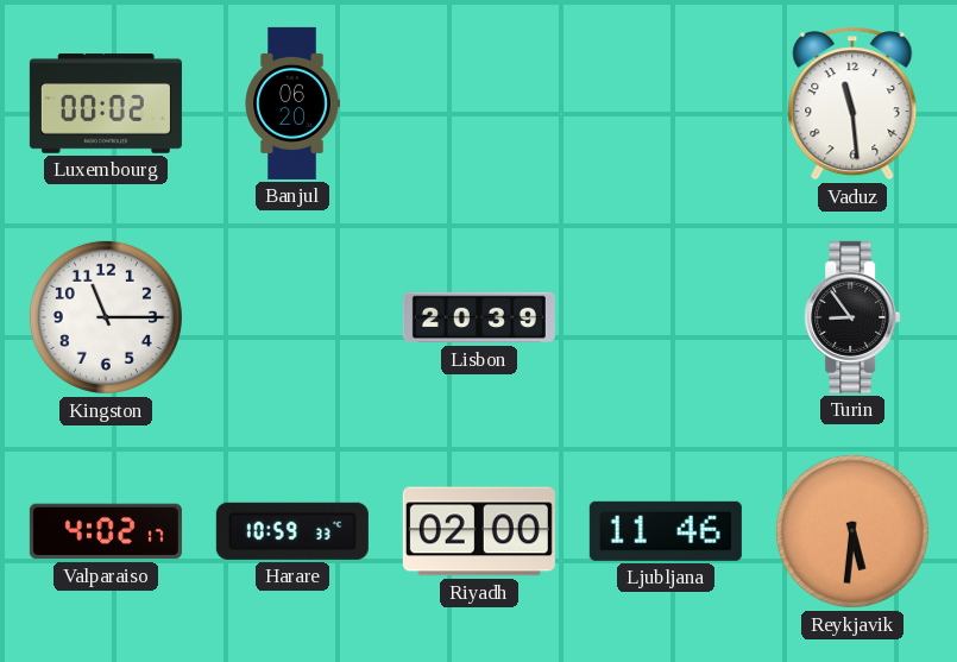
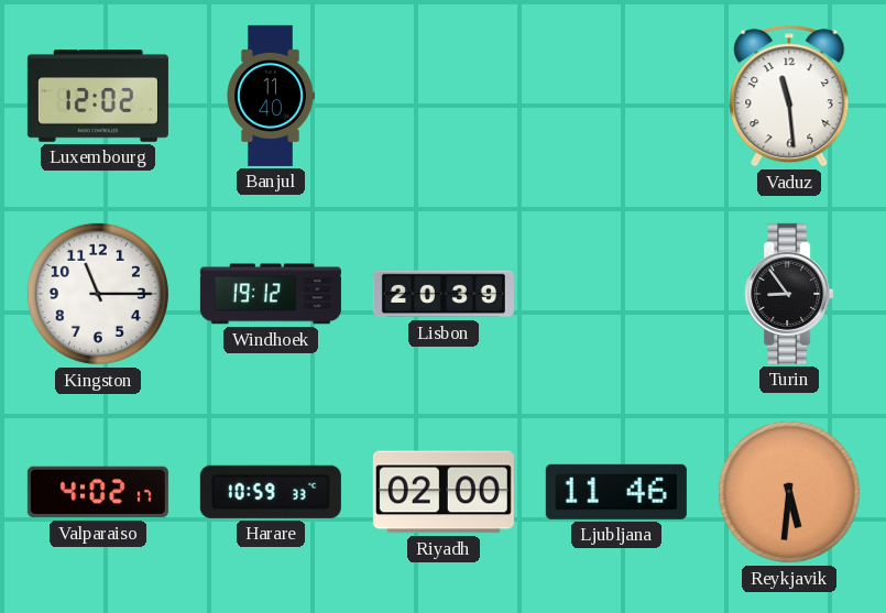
Luxembourg: 00:02 -> 12:02
Banjul: 06:20 -> 11:40
Windhoek: none -> 19:12
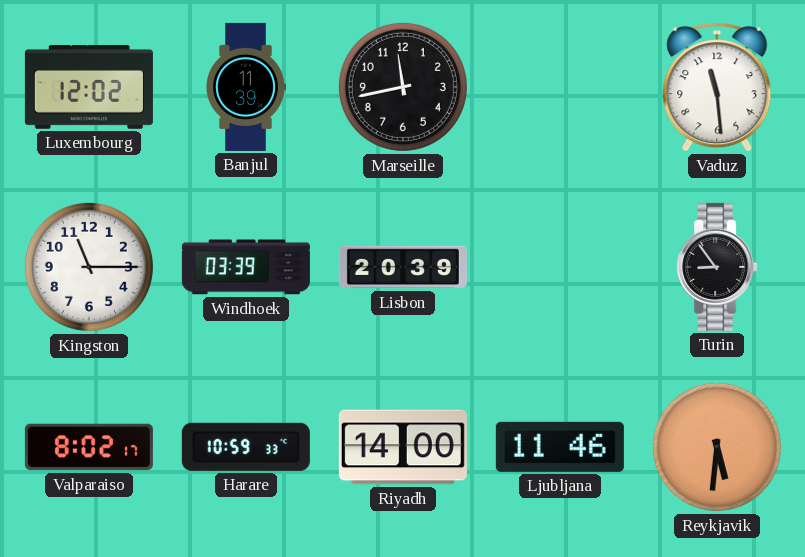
Banjul: 11:40 -> 11:39
Marseille: none -> 11:43
Windhoek: 19:12 -> 03:39
Valparaiso: 4:02 -> 8:02
Riyadh: 02:00 -> 14:00
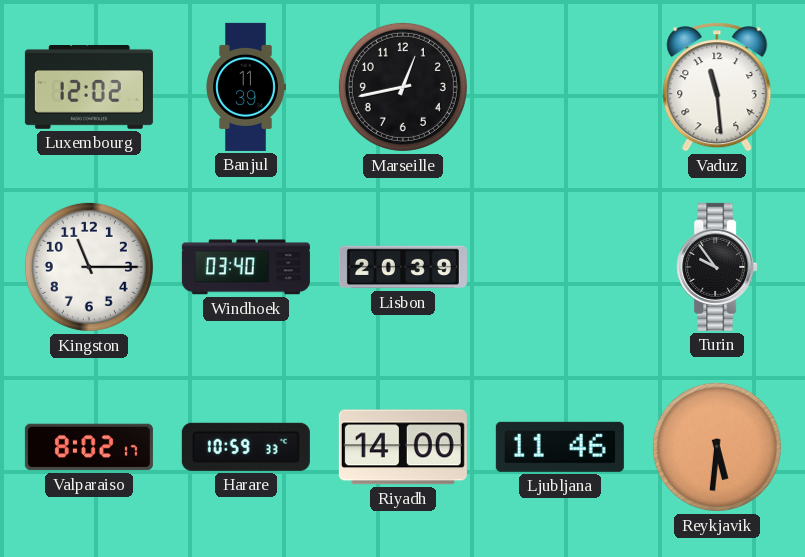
Marseille: 11:43 -> 12:43
Windhoek: 03:39 -> 03:40
Turin: 8:54 -> 9:54
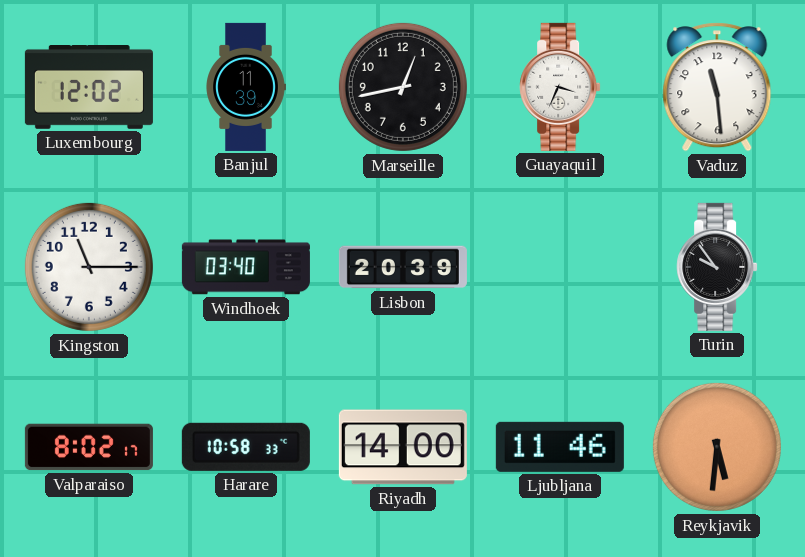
Guayaquil: none -> 3:34
Harare: 10:59 -> 10:58
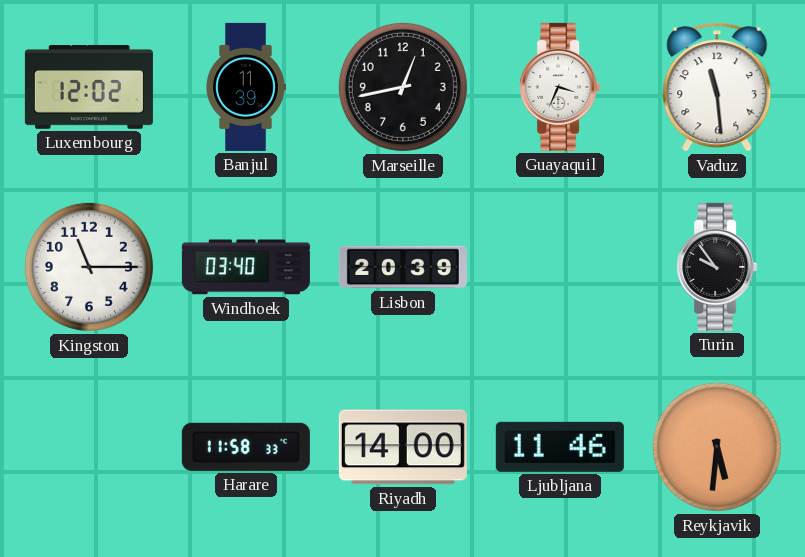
Valparaiso: 8:02 -> none
Harare: 10:58 -> 11:58
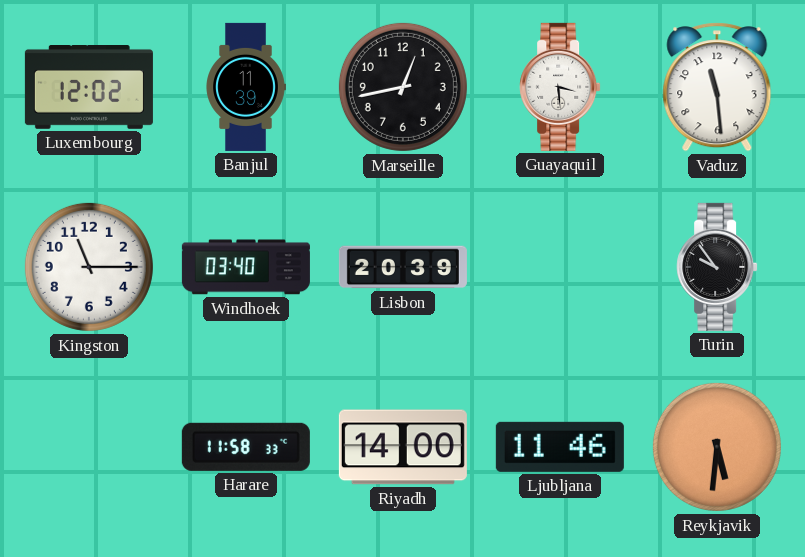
Guayaquil: 3:34 -> 3:29
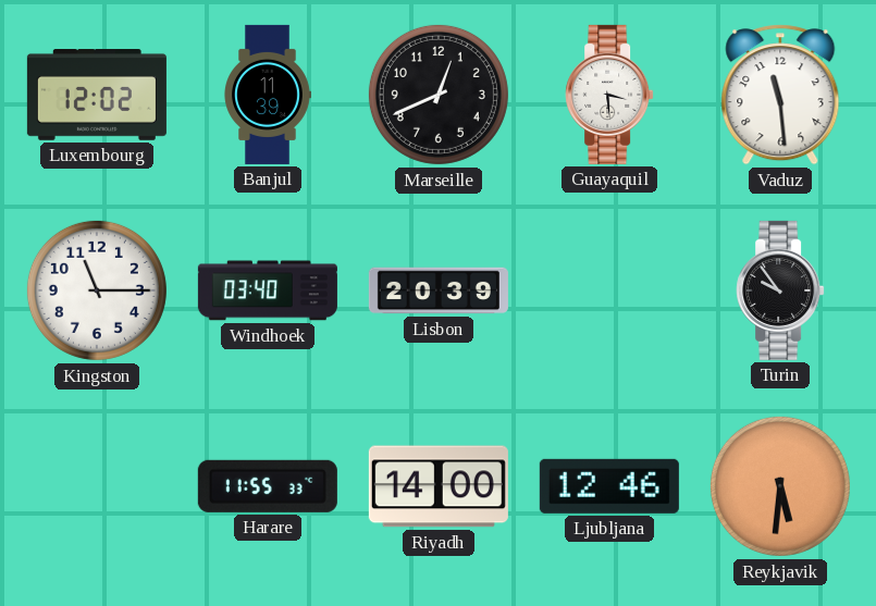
Marseille: 12:43 -> 12:41
Harare: 11:58 -> 11:55
Ljubljana: 11:46 -> 12:46
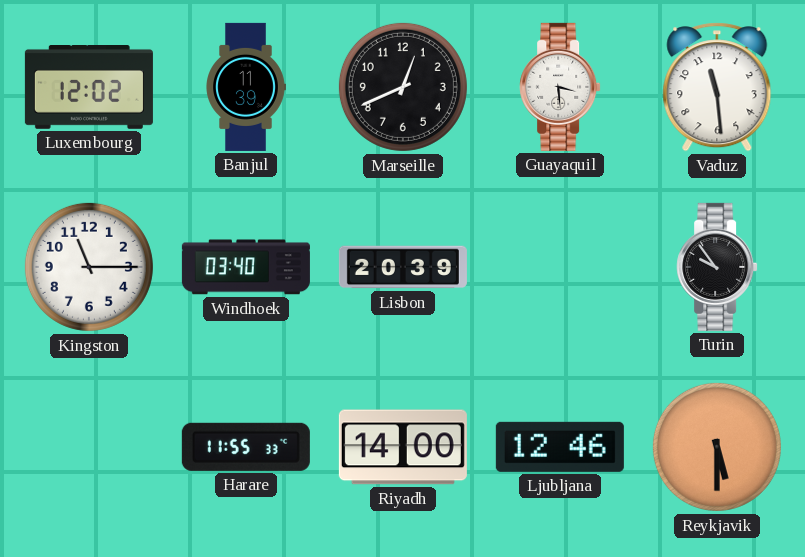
Reykjavik: 5:31 -> 5:30
